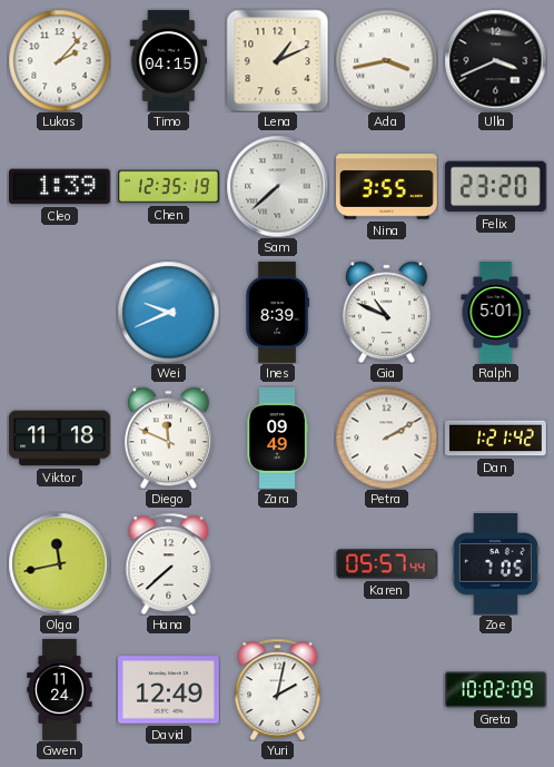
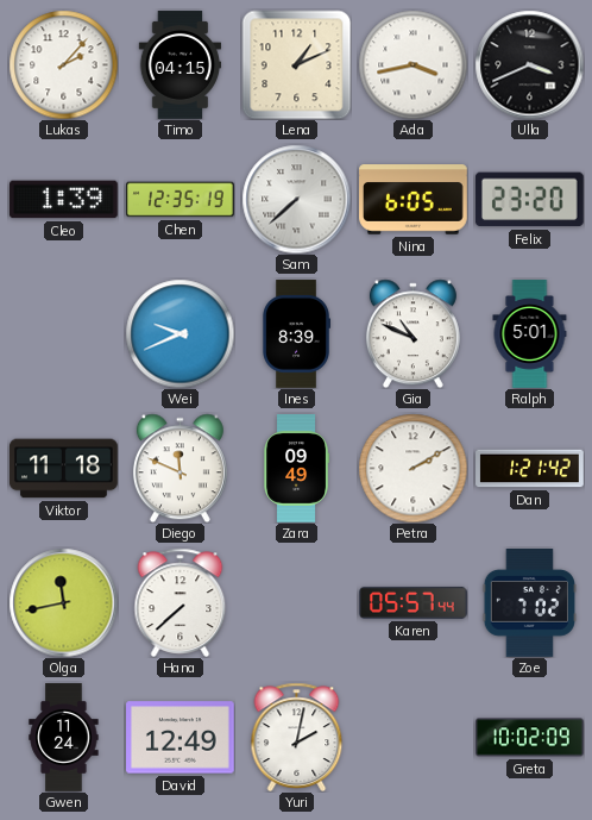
Nina: 3:55 -> 6:05
Zoe: 7:05 -> 7:02
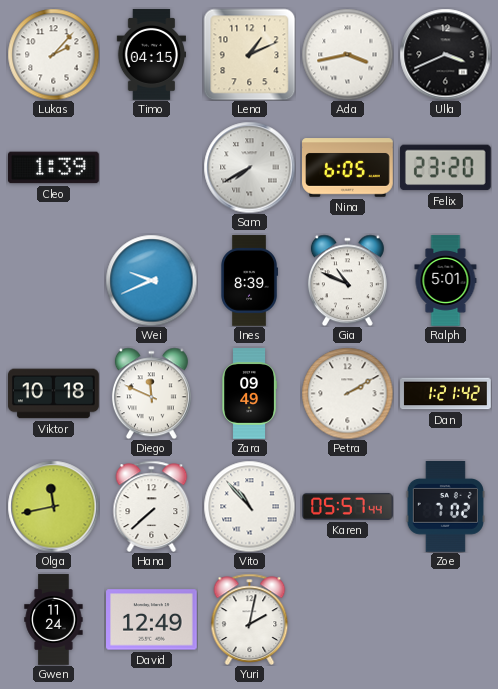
Chen: 12:35 -> none
Sam: 7:38 -> 7:40
Viktor: 11:18 -> 10:18
Vito: none -> 10:53
Greta: 10:02 -> none
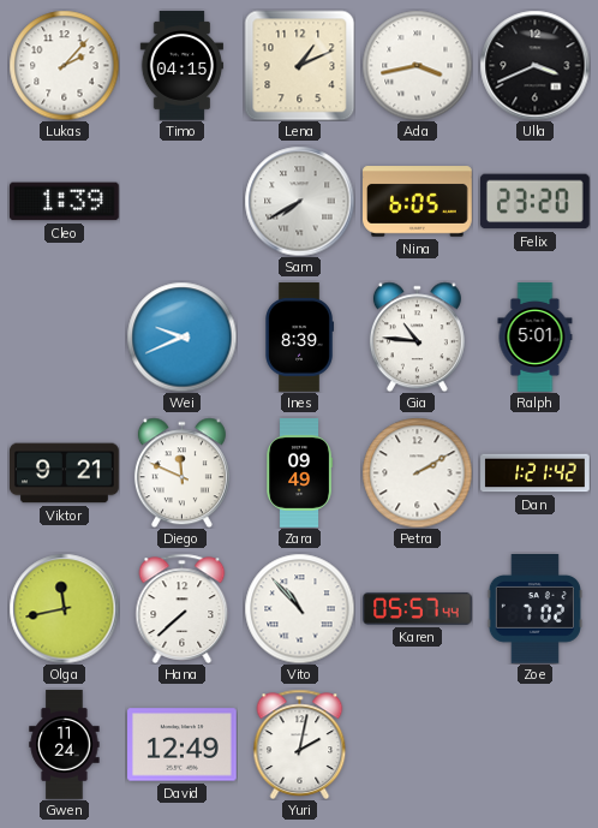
Gia: 10:49 -> 10:46
Viktor: 10:18 -> 9:21
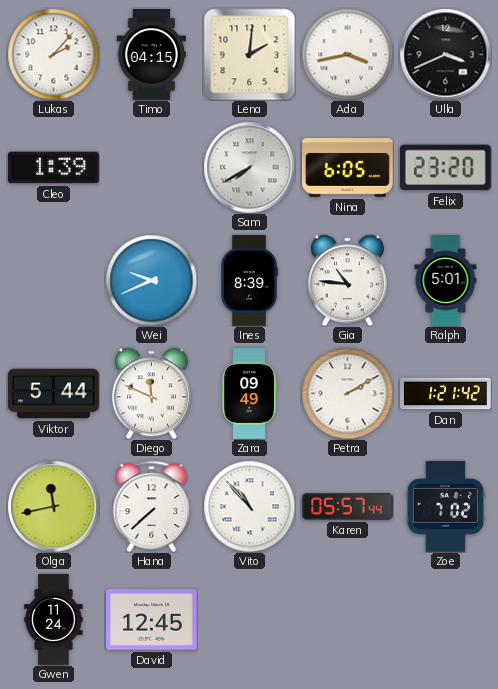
Lena: 1:11 -> 2:01
Viktor: 9:21 -> 5:44
David: 12:49 -> 12:45
Yuri: 2:02 -> none
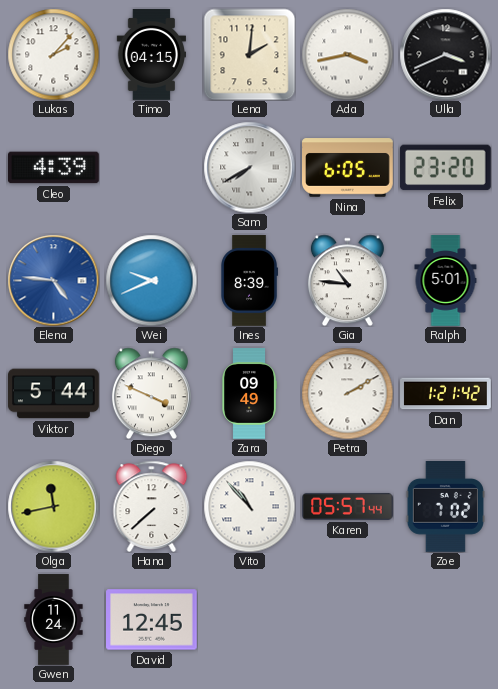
Cleo: 1:39 -> 4:39
Elena: none -> 4:46
Diego: 11:49 -> 3:49
